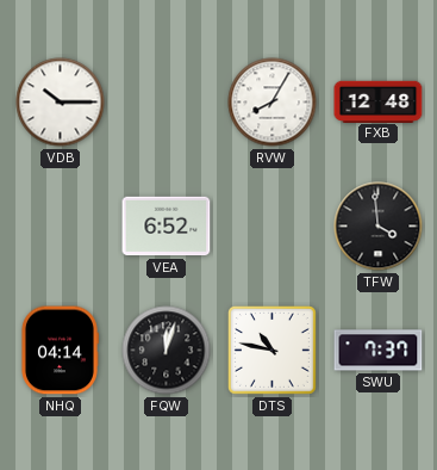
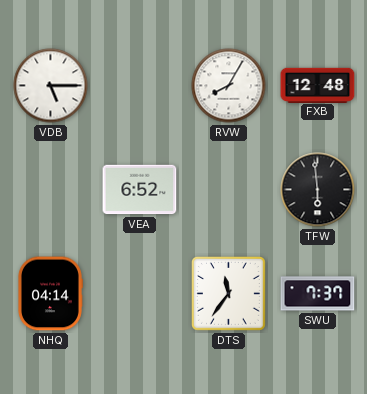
VDB: 10:15 -> 5:15
TFW: 3:59 -> 5:59
FQW: 12:03 -> none
DTS: 10:47 -> 11:36
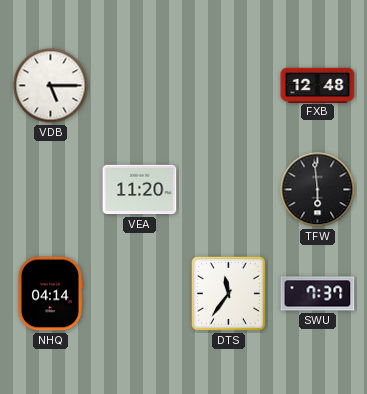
RVW: 8:05 -> none
VEA: 6:52 -> 11:20
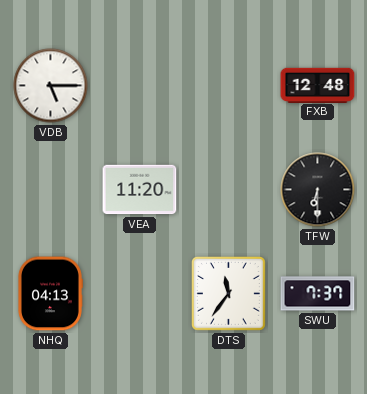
TFW: 5:59 -> 6:30
NHQ: 04:14 -> 04:13
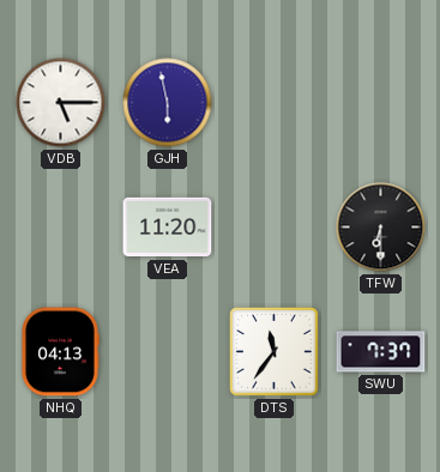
GJH: none -> 5:58
FXB: 12:48 -> none
